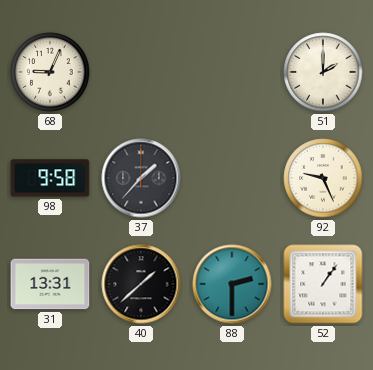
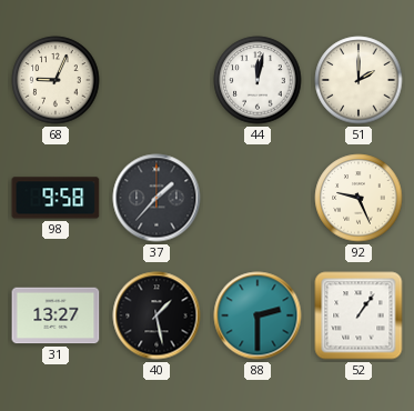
44: none -> 12:02
31: 13:31 -> 13:27
40: 1:38 -> 1:28
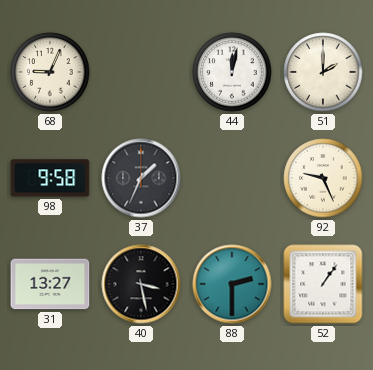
37: 1:37 -> 1:34
40: 1:28 -> 3:28
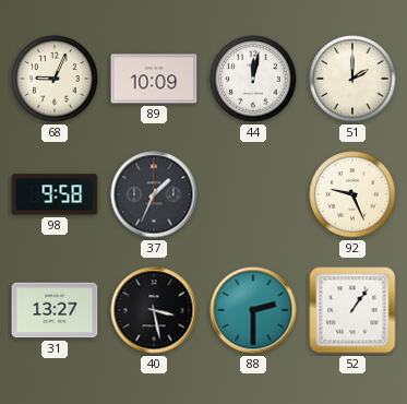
89: none -> 10:09
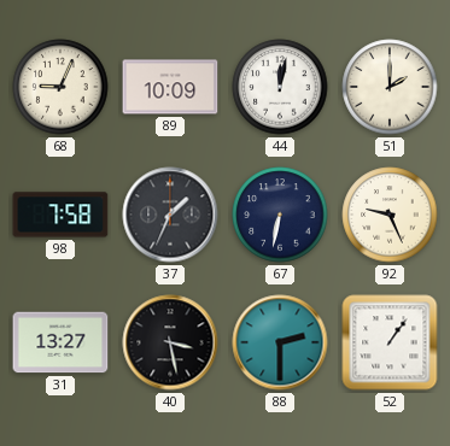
98: 9:58 -> 7:58
67: none -> 6:32
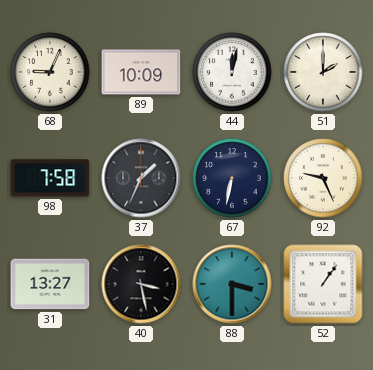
88: 2:30 -> 3:30
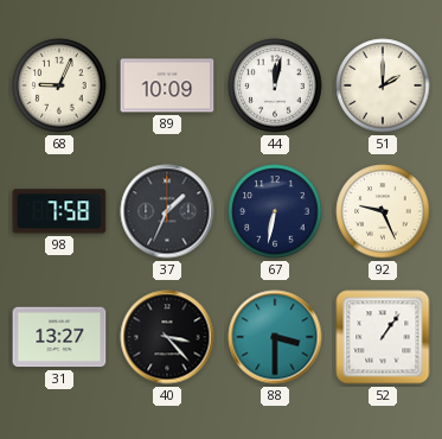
40: 3:28 -> 3:23
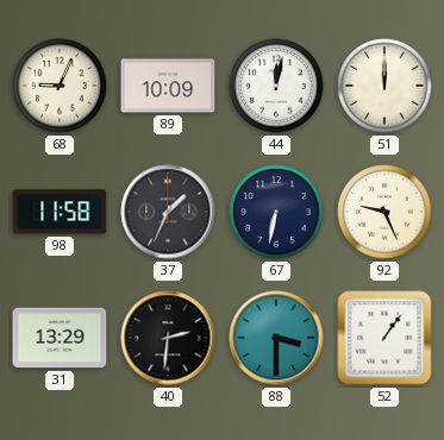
51: 2:00 -> 12:00
98: 7:58 -> 11:58
31: 13:27 -> 13:29
40: 3:23 -> 2:31
